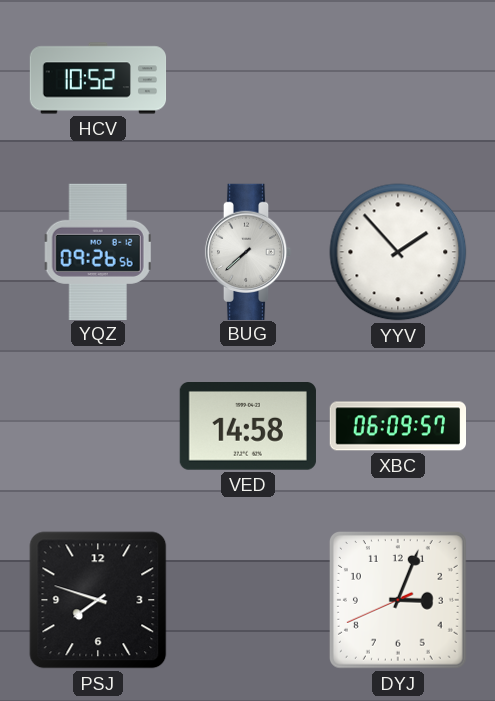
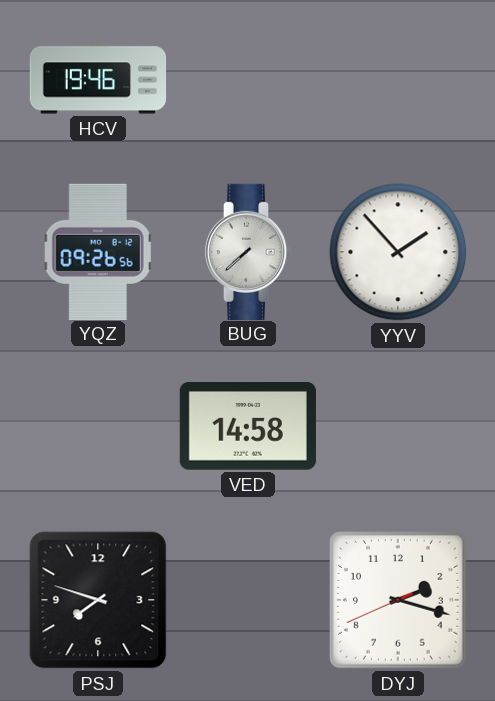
HCV: 10:52 -> 19:46
XBC: 06:09 -> none
DYJ: 3:03 -> 2:17
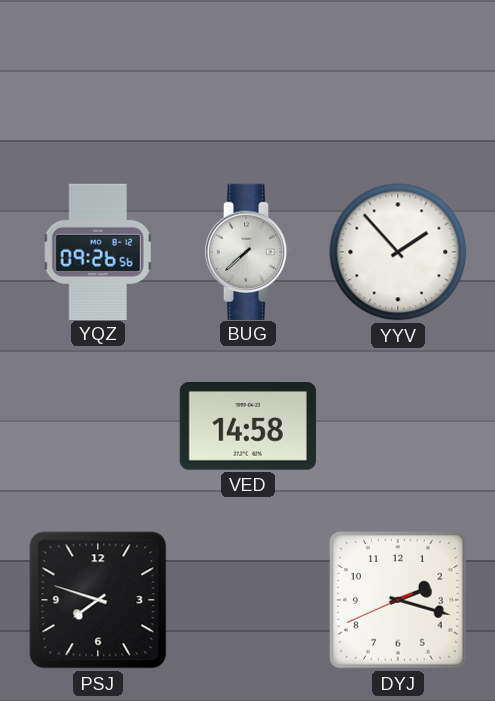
HCV: 19:46 -> none
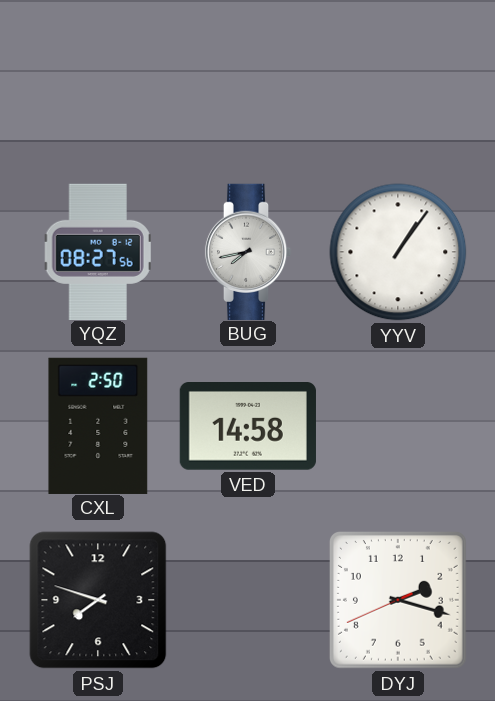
YQZ: 09:26 -> 08:27
BUG: 7:38 -> 7:43
YYV: 1:53 -> 1:06
CXL: none -> 2:50
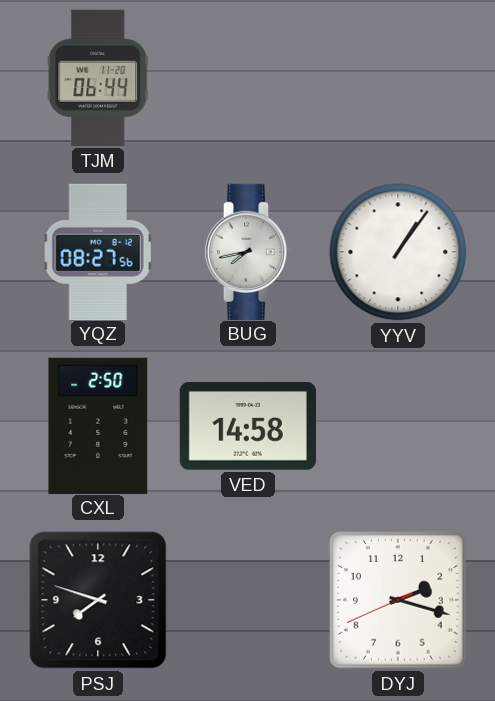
TJM: none -> 06:44
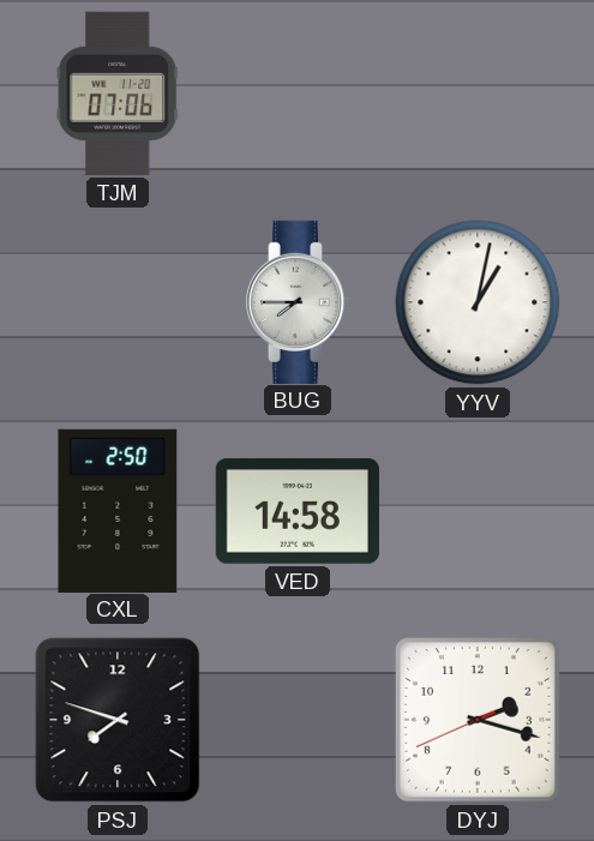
TJM: 06:44 -> 07:06
YQZ: 08:27 -> none
BUG: 7:43 -> 7:45
YYV: 1:06 -> 1:02
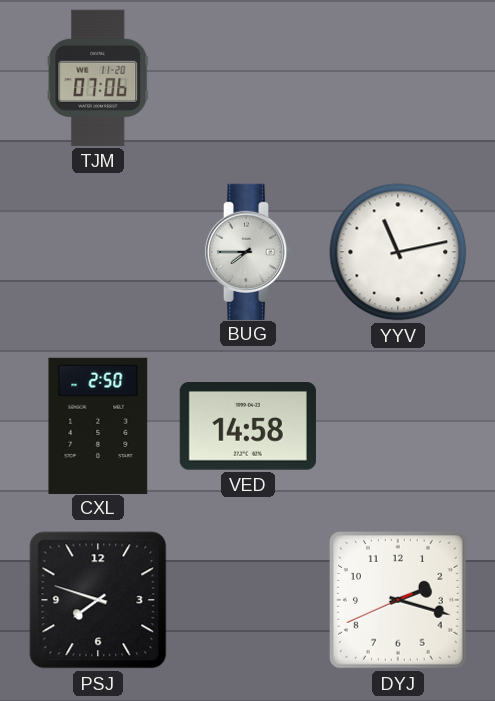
YYV: 1:02 -> 11:13
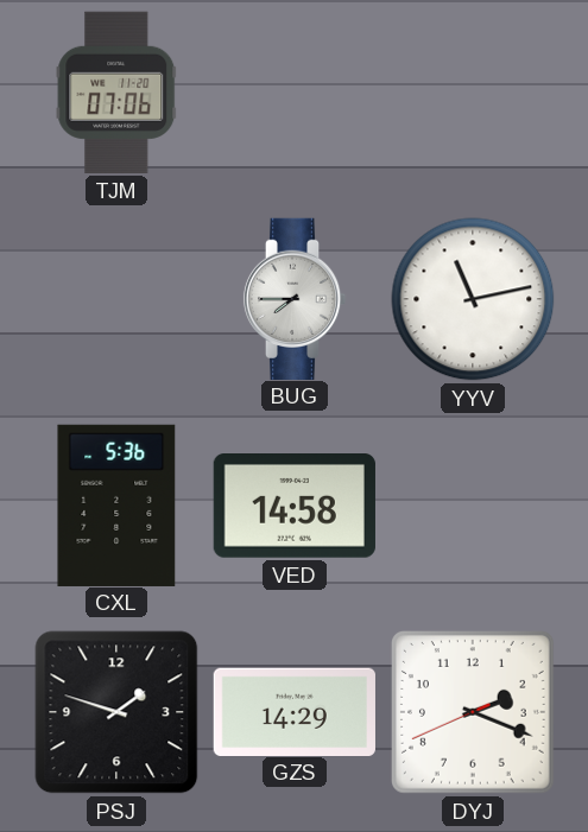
CXL: 2:50 -> 5:36
PSJ: 7:48 -> 1:48
GZS: none -> 14:29
DYJ: 2:17 -> 2:18
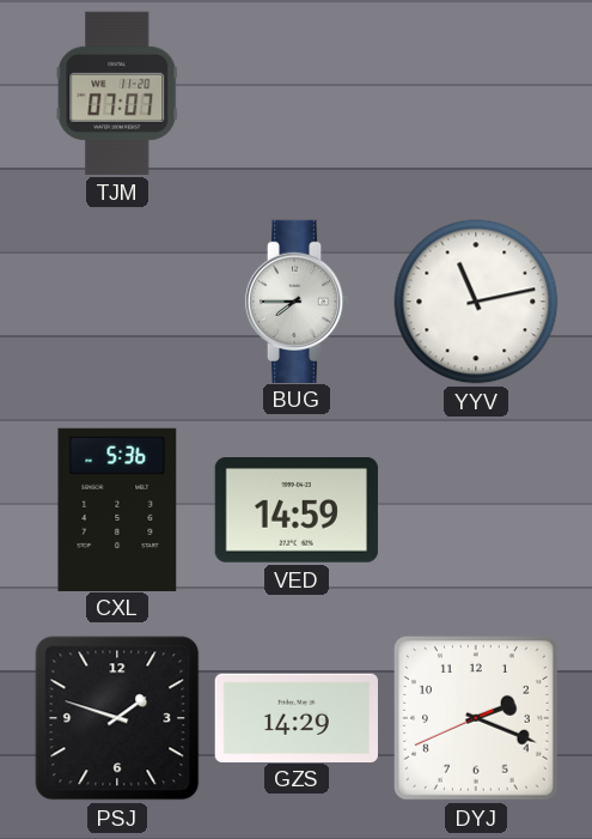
TJM: 07:06 -> 07:07
VED: 14:58 -> 14:59
